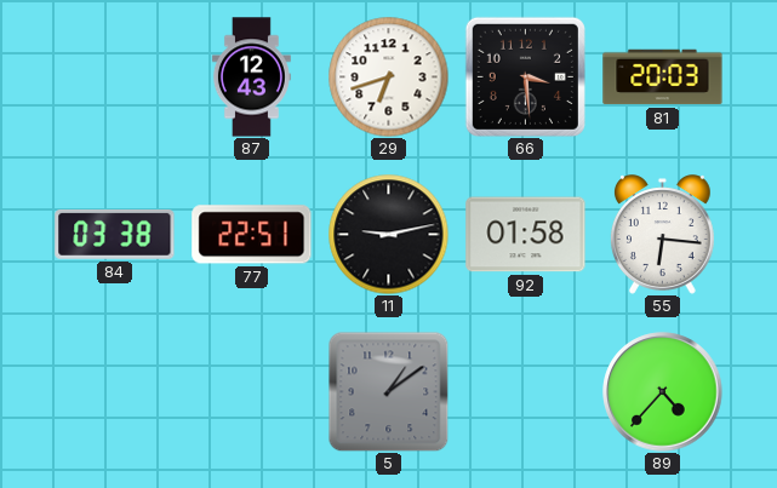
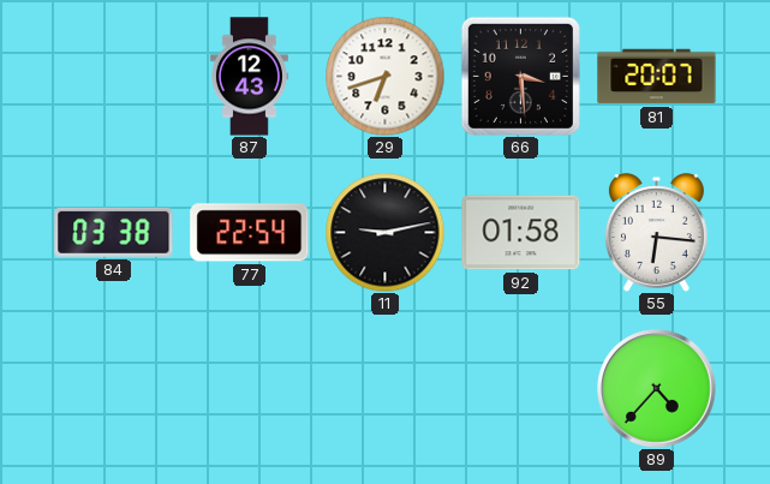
81: 20:03 -> 20:07
77: 22:51 -> 22:54
5: 1:09 -> none
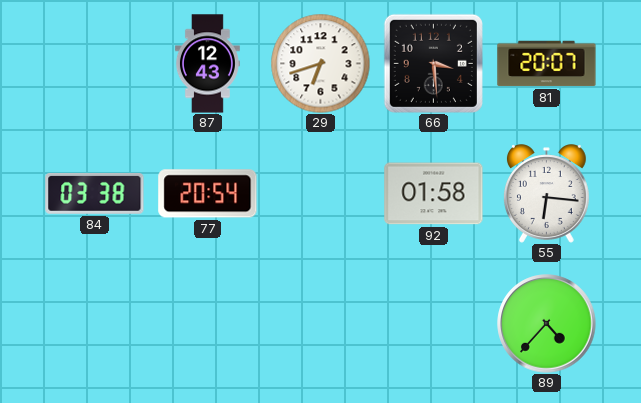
77: 22:54 -> 20:54
11: 9:13 -> none
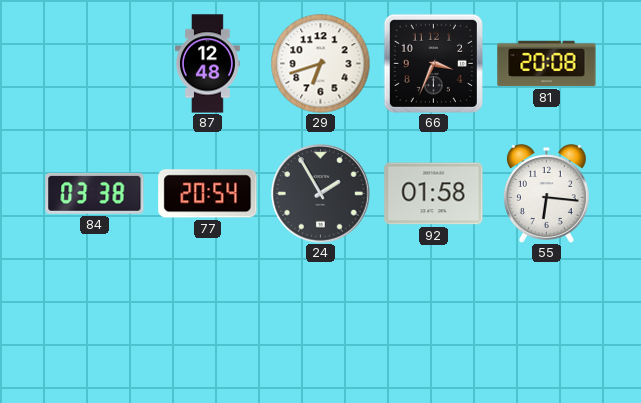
87: 12:43 -> 12:48
66: 3:29 -> 3:34
81: 20:07 -> 20:08
24: none -> 1:55
89: 4:37 -> none
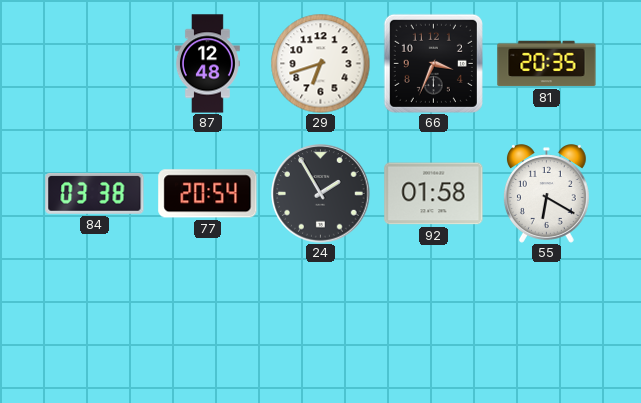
81: 20:08 -> 20:35
55: 6:16 -> 6:20
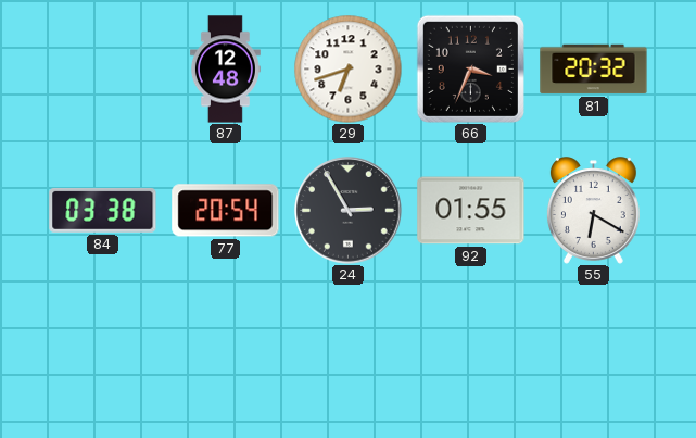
81: 20:35 -> 20:32
24: 1:55 -> 2:55
92: 01:58 -> 01:55
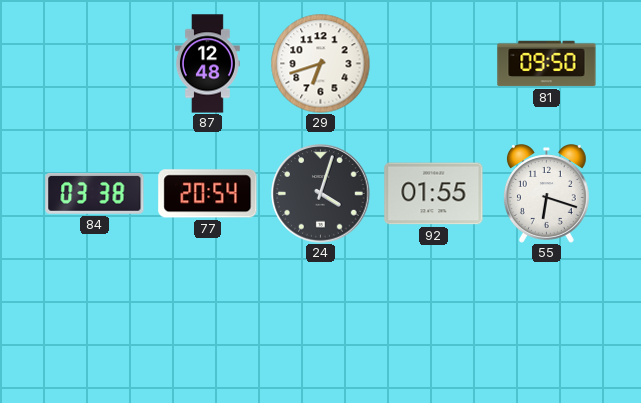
66: 3:34 -> none
81: 20:32 -> 09:50
24: 2:55 -> 4:03
55: 6:20 -> 6:18
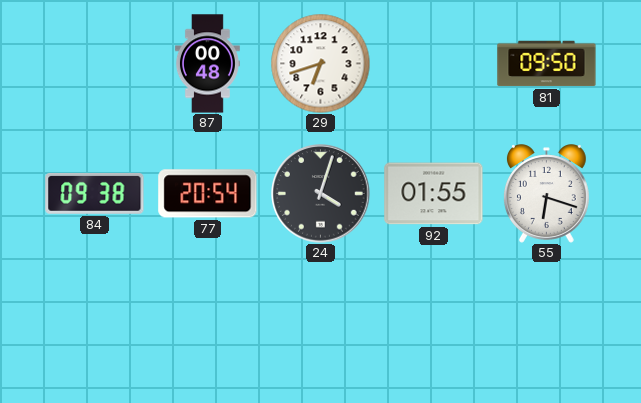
87: 12:48 -> 00:48
84: 03:38 -> 09:38
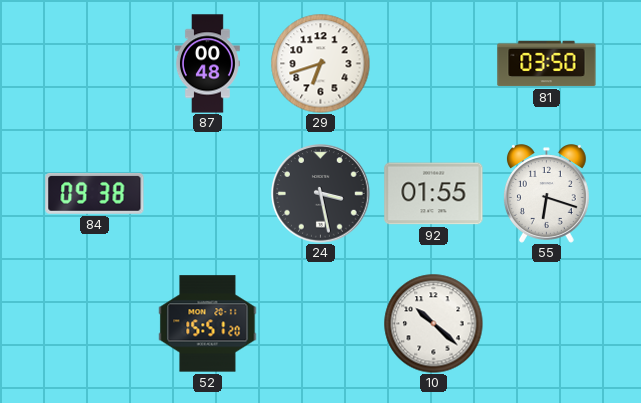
81: 09:50 -> 03:50
77: 20:54 -> none
24: 4:03 -> 3:28
52: none -> 15:51
10: none -> 10:22
